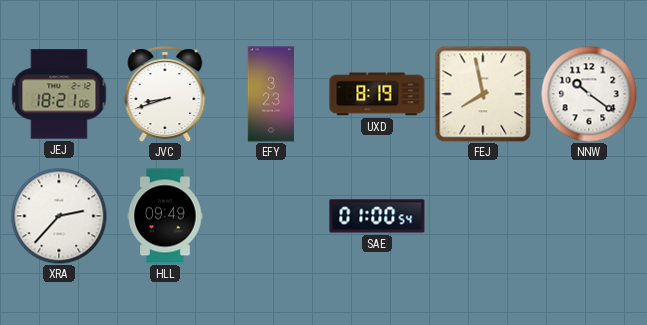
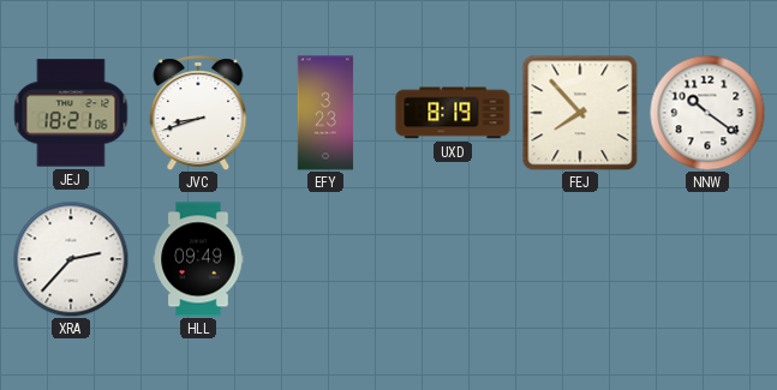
FEJ: 7:58 -> 7:53
SAE: 01:00 -> none
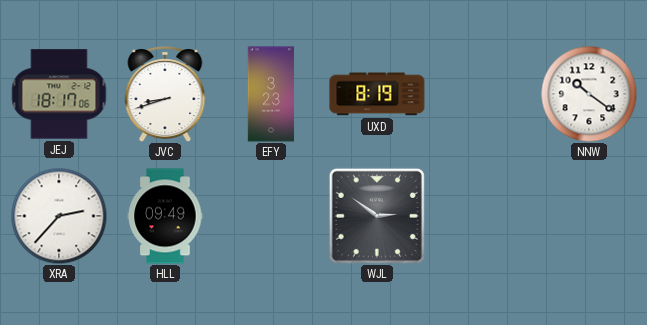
JEJ: 18:21 -> 18:17
FEJ: 7:53 -> none
WJL: none -> 2:51
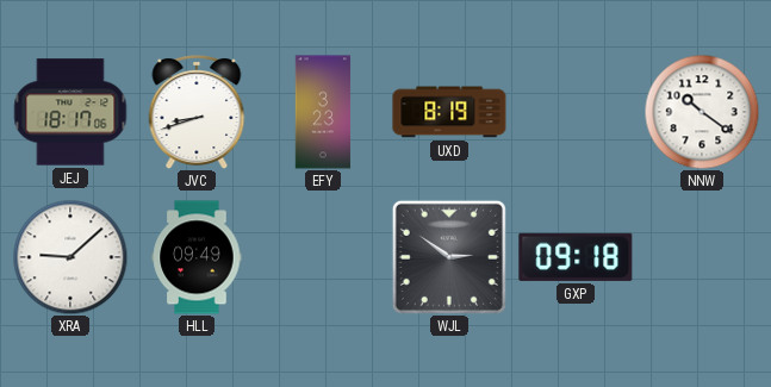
XRA: 2:37 -> 9:08
GXP: none -> 09:18
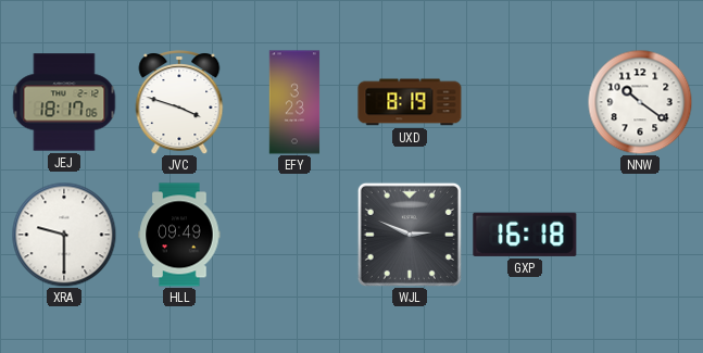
JVC: 8:42 -> 3:48
XRA: 9:08 -> 9:30
WJL: 2:51 -> 2:49
GXP: 09:18 -> 16:18
